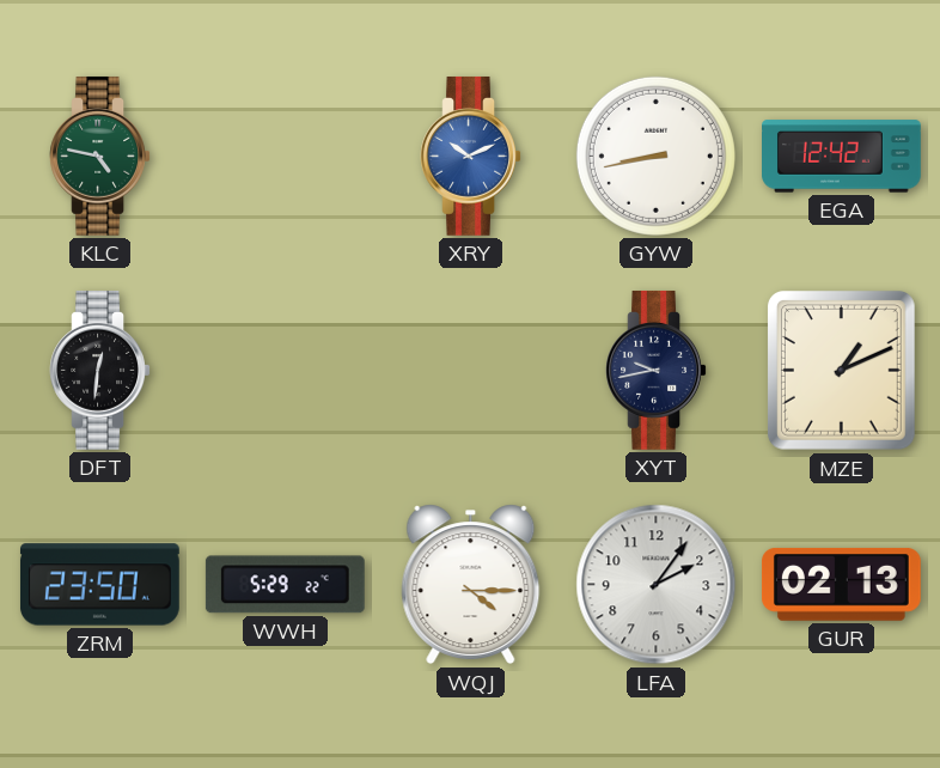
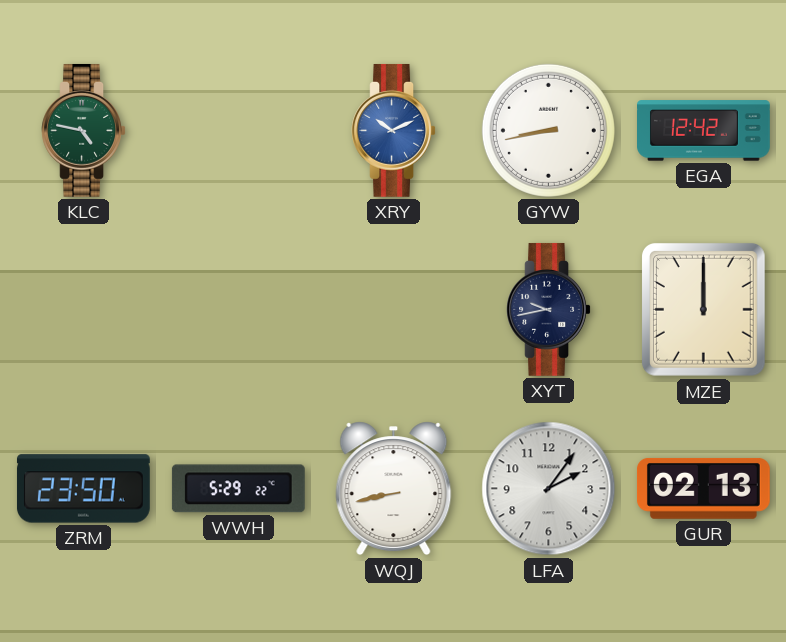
DFT: 12:31 -> none
MZE: 1:11 -> 12:00
WQJ: 4:15 -> 8:43
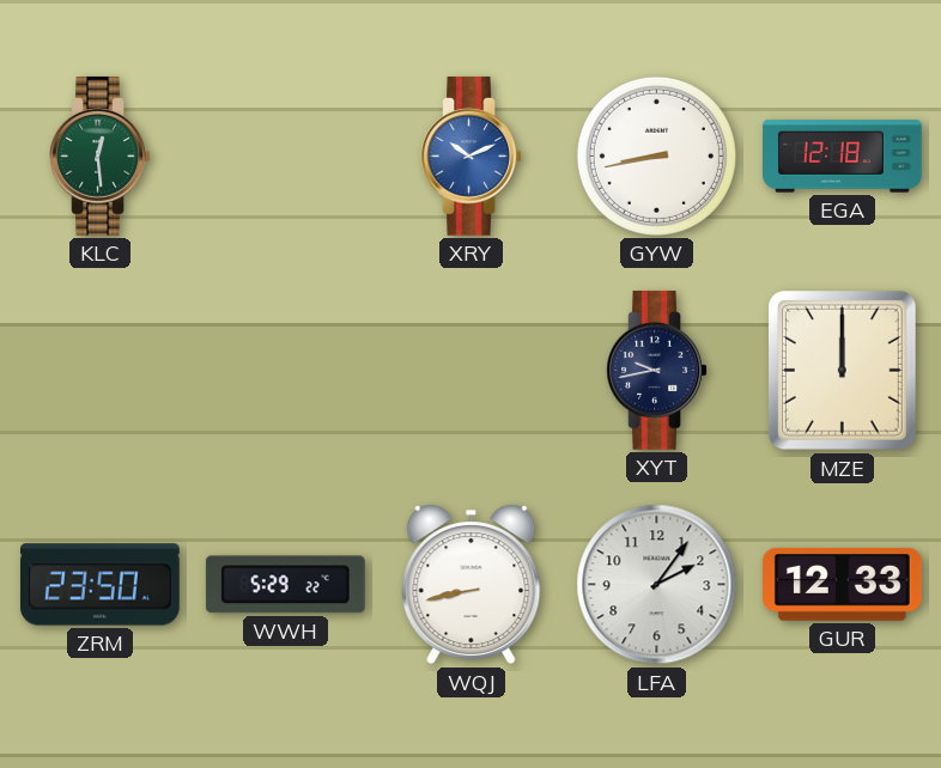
KLC: 4:47 -> 12:29
EGA: 12:42 -> 12:18
GUR: 02:13 -> 12:33
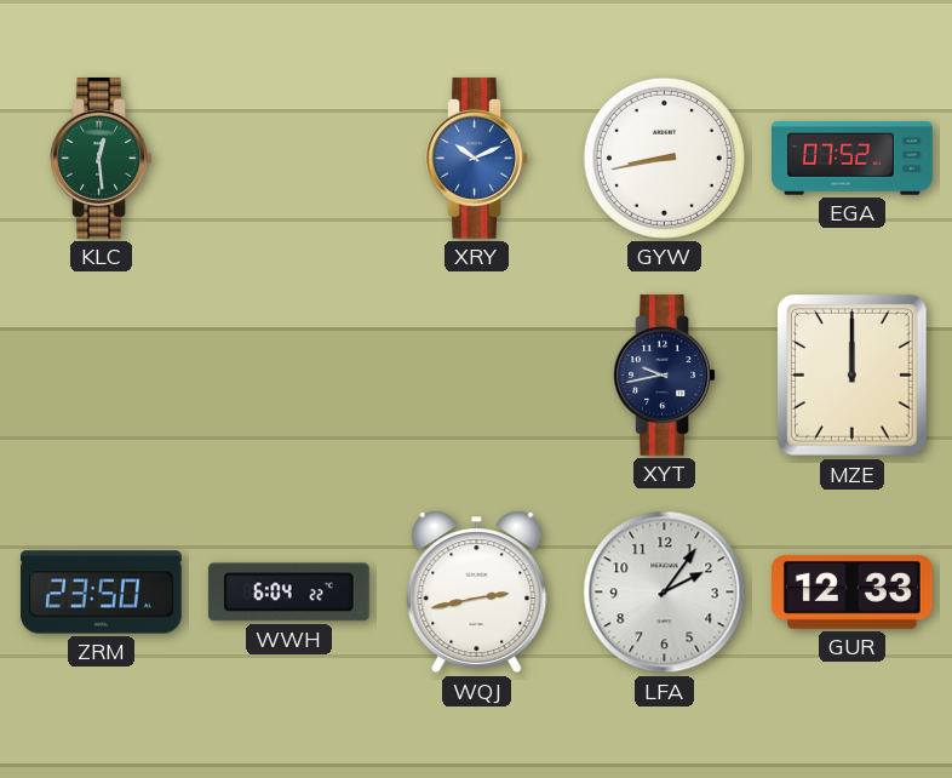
EGA: 12:18 -> 07:52
WWH: 5:29 -> 6:04
WQJ: 8:43 -> 2:43
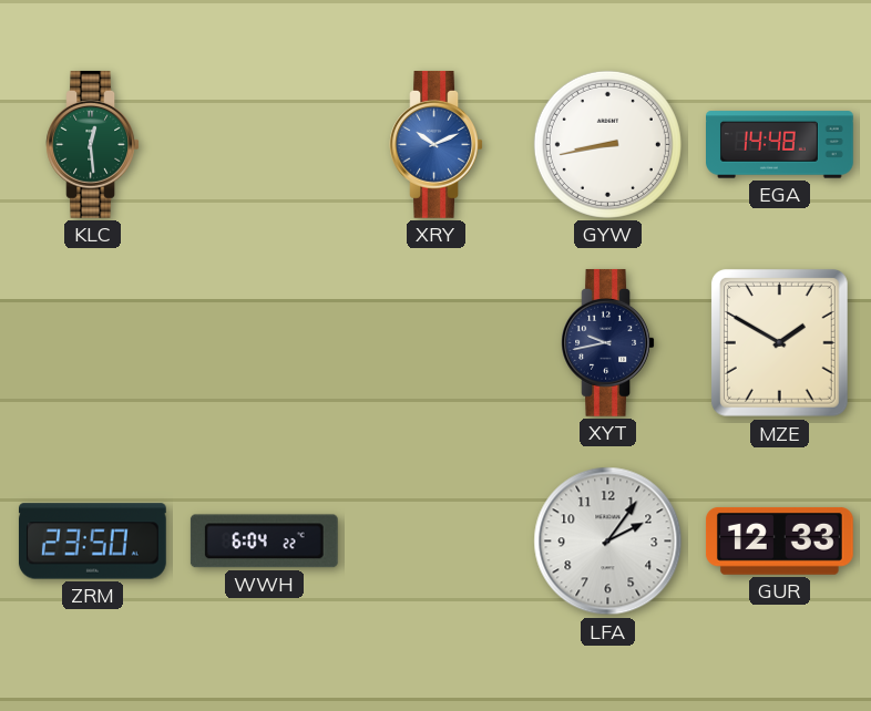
EGA: 07:52 -> 14:48
MZE: 12:00 -> 1:50
WQJ: 2:43 -> none
